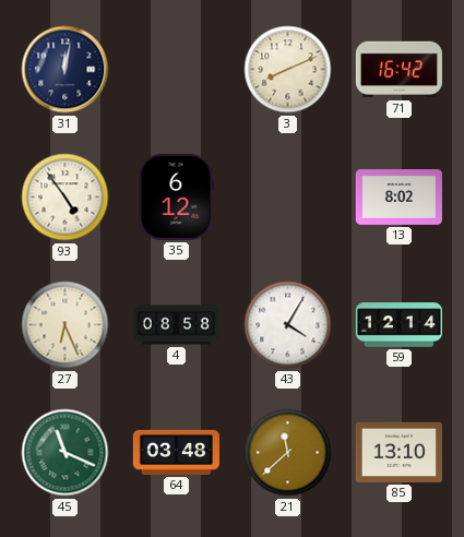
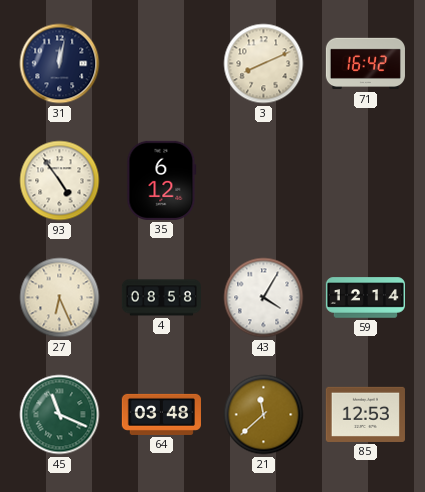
13: 8:02 -> none
85: 13:10 -> 12:53
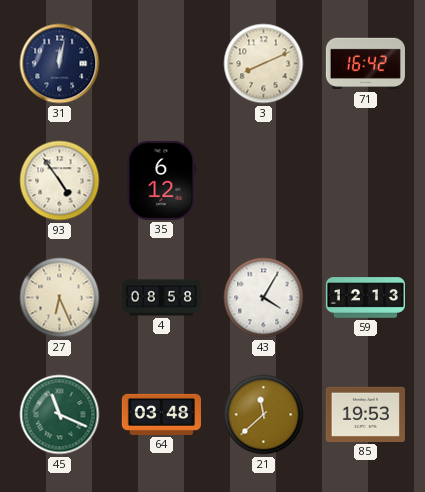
59: 12:14 -> 12:13
85: 12:53 -> 19:53
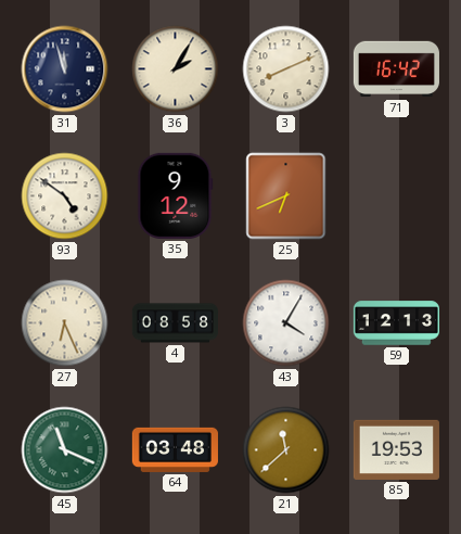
31: 12:02 -> 11:57
36: none -> 2:05
93: 4:54 -> 4:51
35: 6:12 -> 9:12
25: none -> 6:41
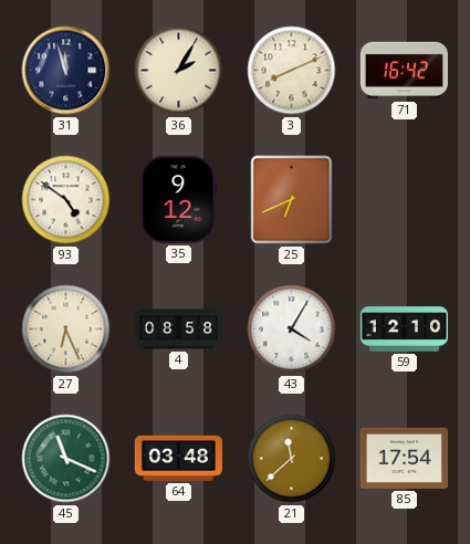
59: 12:13 -> 12:10
85: 19:53 -> 17:54
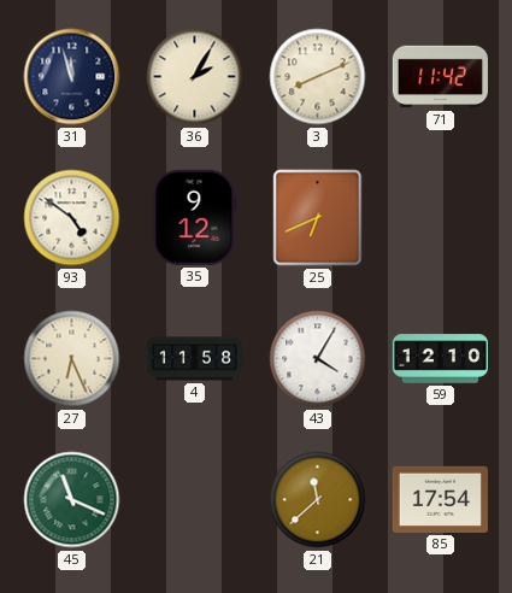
71: 16:42 -> 11:42
4: 08:58 -> 11:58
64: 03:48 -> none
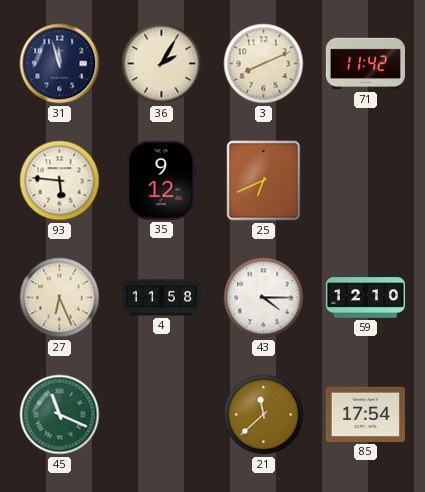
93: 4:51 -> 5:46
43: 4:05 -> 4:15
